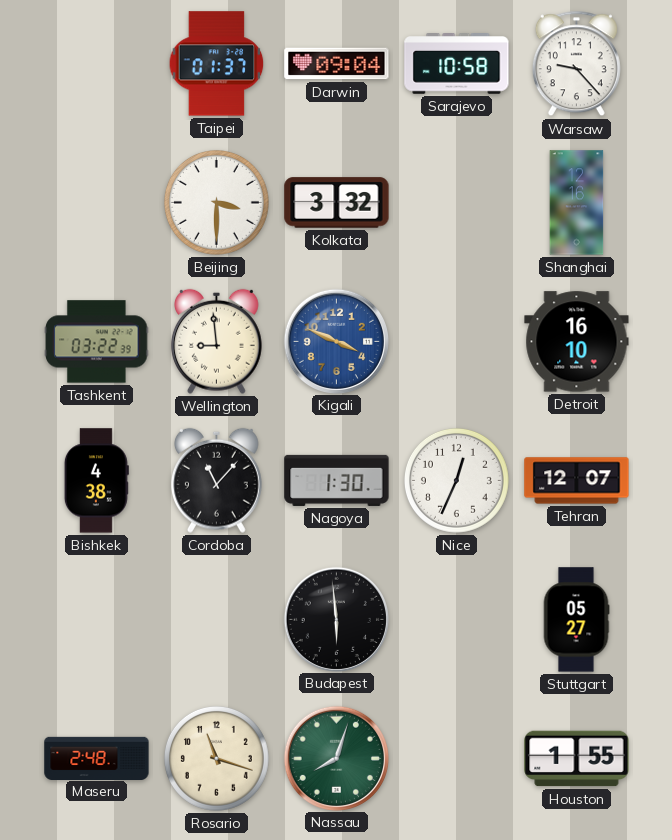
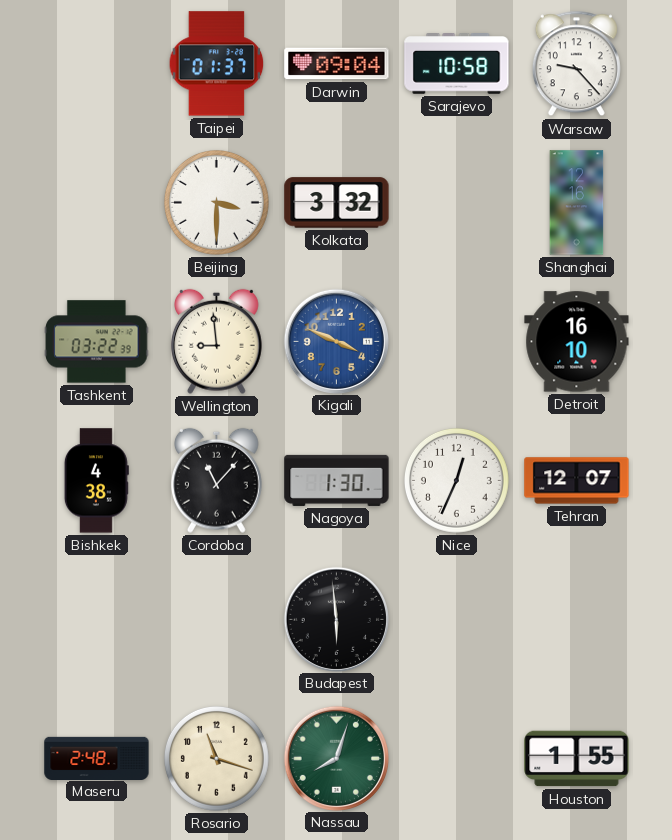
Stuttgart: 05:27 -> none
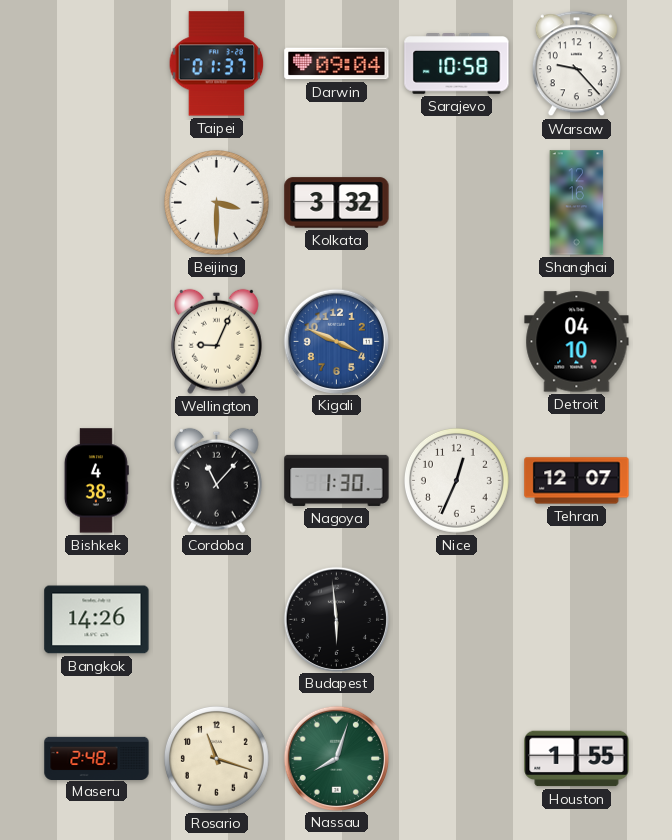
Tashkent: 03:22 -> none
Wellington: 8:59 -> 9:04
Detroit: 16:10 -> 04:10
Bangkok: none -> 14:26
